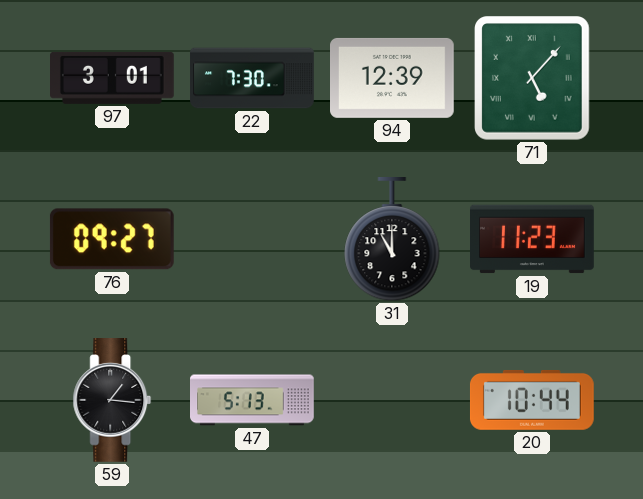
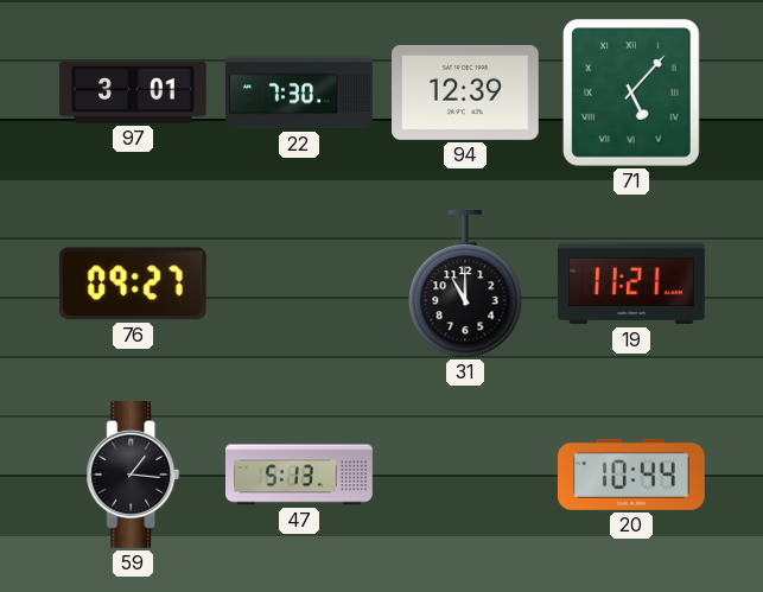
19: 11:23 -> 11:21
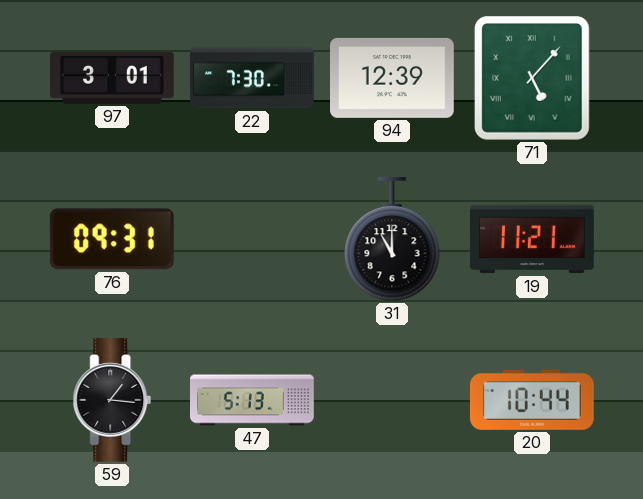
76: 09:27 -> 09:31
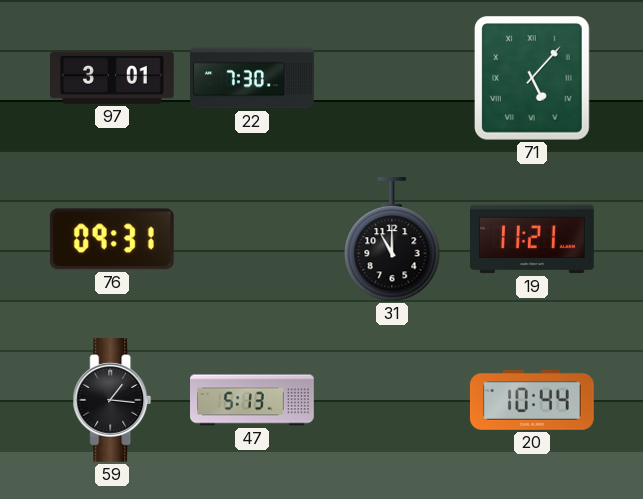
94: 12:39 -> none
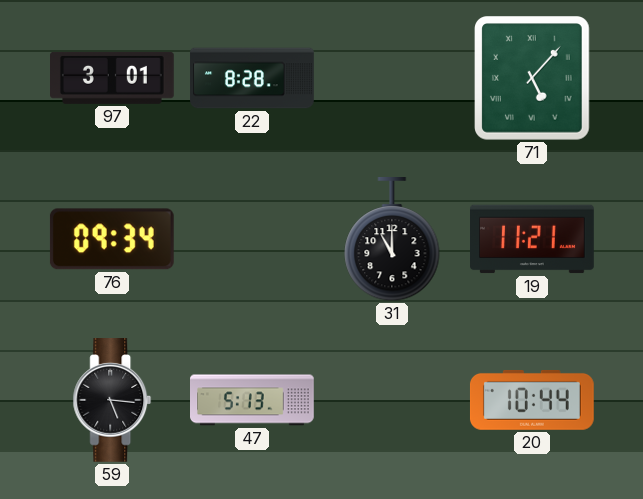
22: 7:30 -> 8:28
76: 09:31 -> 09:34
59: 1:16 -> 5:16
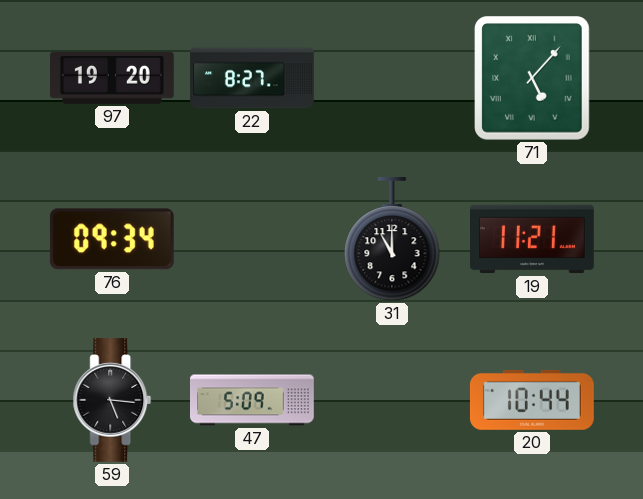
97: 3:01 -> 19:20
22: 8:28 -> 8:27
47: 5:13 -> 5:09
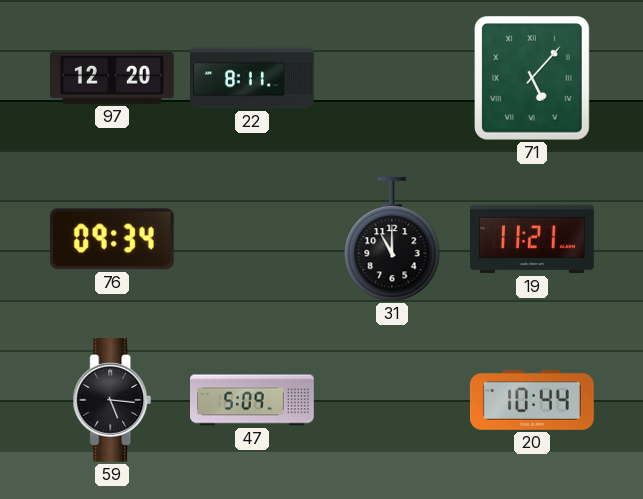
97: 19:20 -> 12:20
22: 8:27 -> 8:11
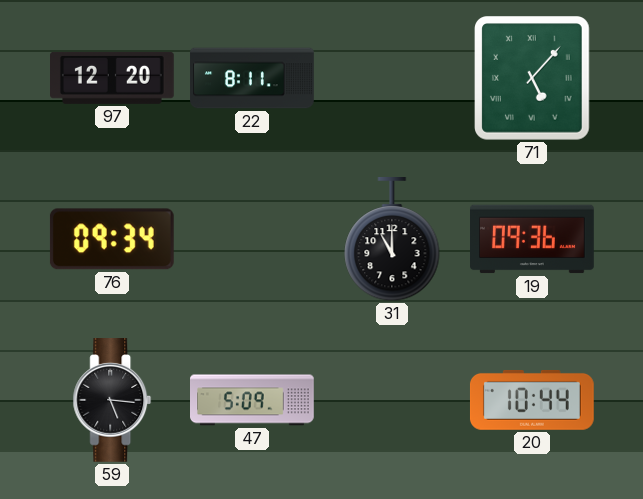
19: 11:21 -> 09:36
